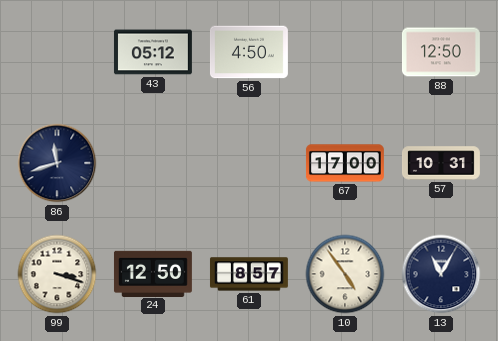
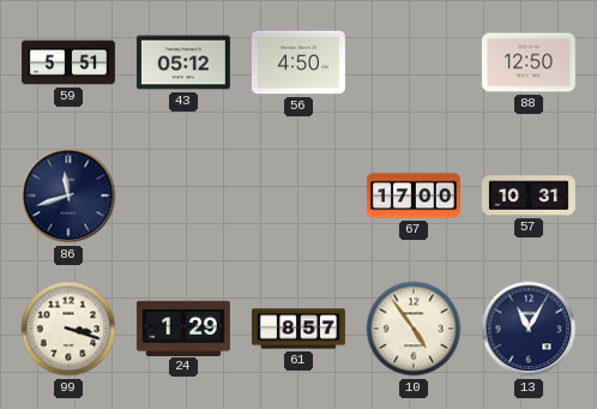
59: none -> 5:51
24: 12:50 -> 1:29
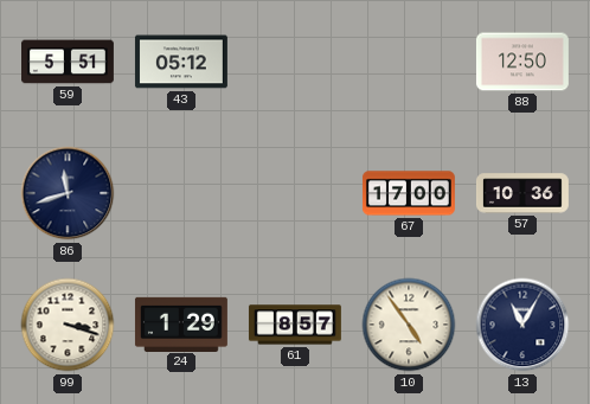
56: 4:50 -> none
57: 10:31 -> 10:36
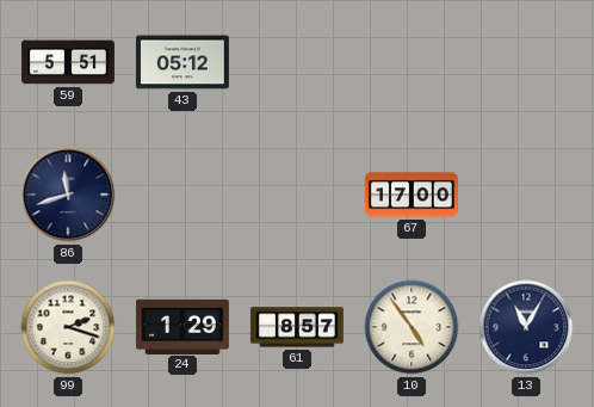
88: 12:50 -> none
57: 10:36 -> none
99: 3:18 -> 2:18
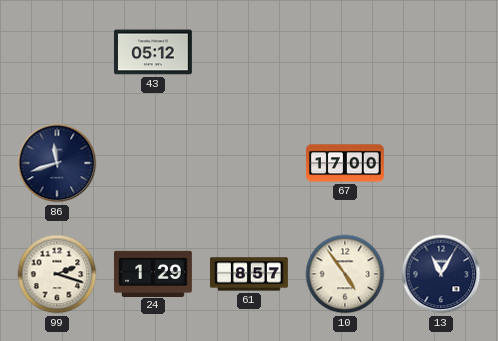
59: 5:51 -> none
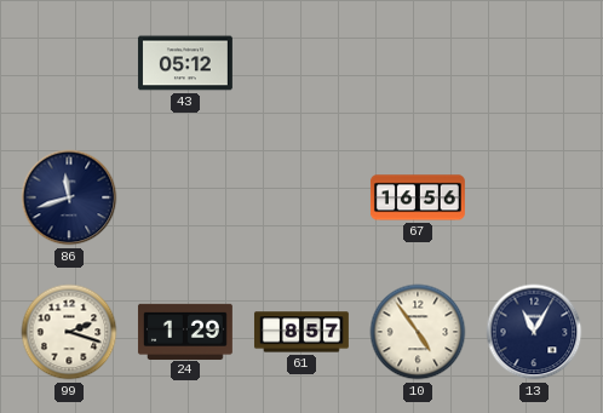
67: 17:00 -> 16:56
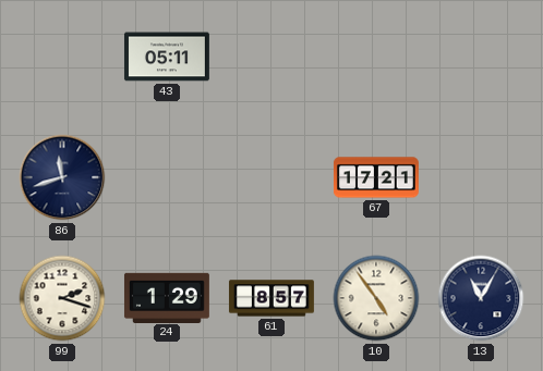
43: 05:12 -> 05:11
67: 16:56 -> 17:21
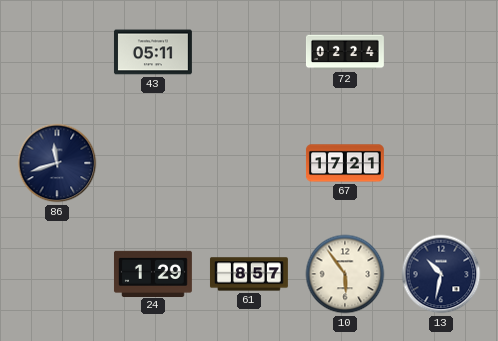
72: none -> 02:24
99: 2:18 -> none
10: 4:54 -> 5:54
13: 11:05 -> 10:32
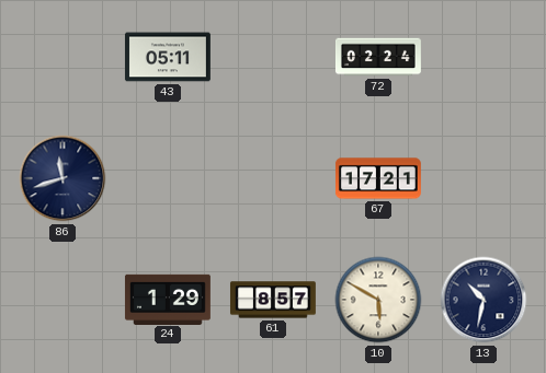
10: 5:54 -> 5:50
